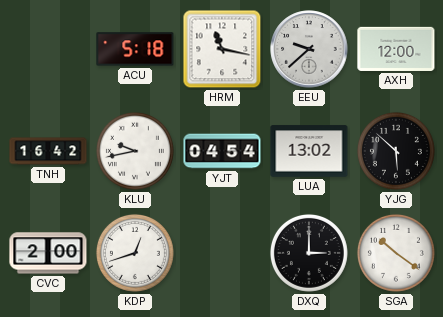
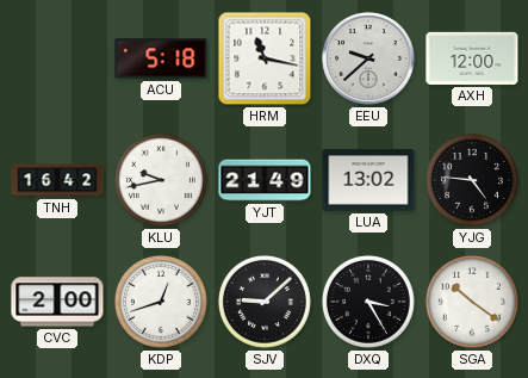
YJT: 04:54 -> 21:49
YJG: 5:52 -> 4:46
SJV: none -> 9:08
DXQ: 3:00 -> 3:25
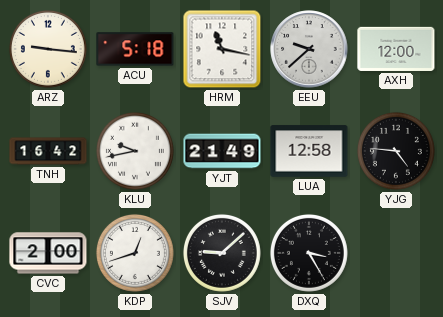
ARZ: none -> 9:16
LUA: 13:02 -> 12:58
SGA: 10:21 -> none
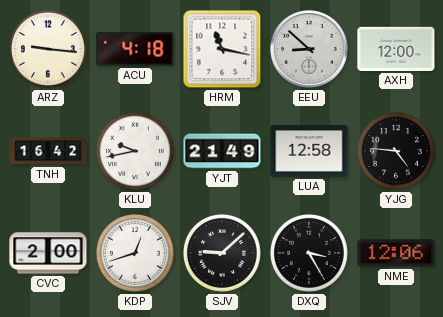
ACU: 5:18 -> 4:18
EEU: 9:38 -> 8:52
NME: none -> 12:06
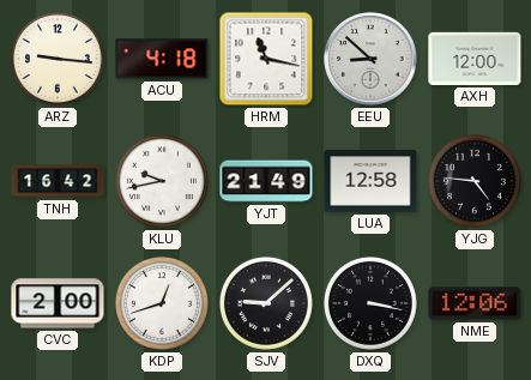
DXQ: 3:25 -> 3:17
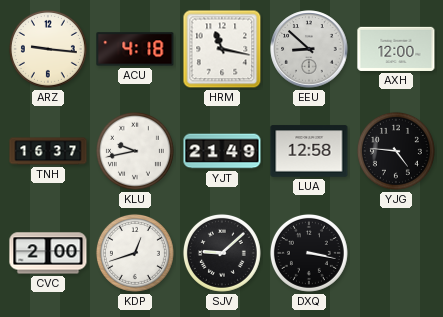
TNH: 16:42 -> 16:37
NME: 12:06 -> none
